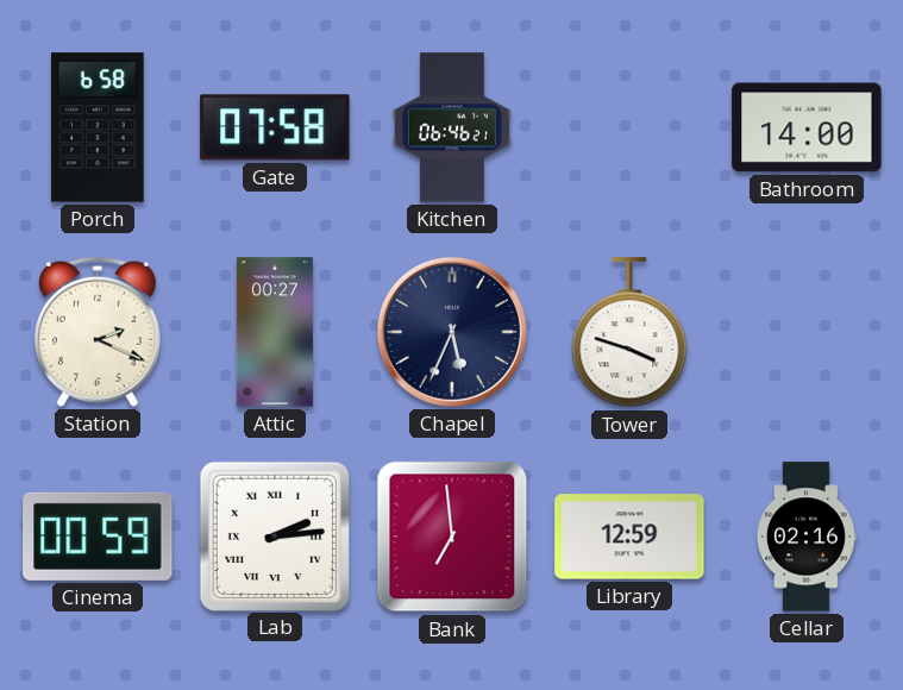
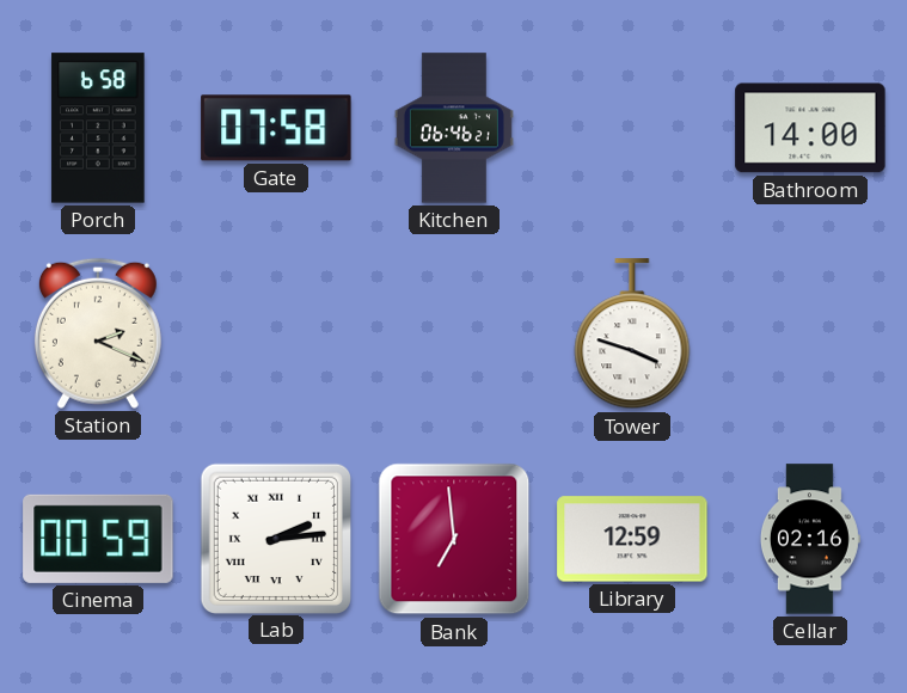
Attic: 00:27 -> none
Chapel: 5:34 -> none
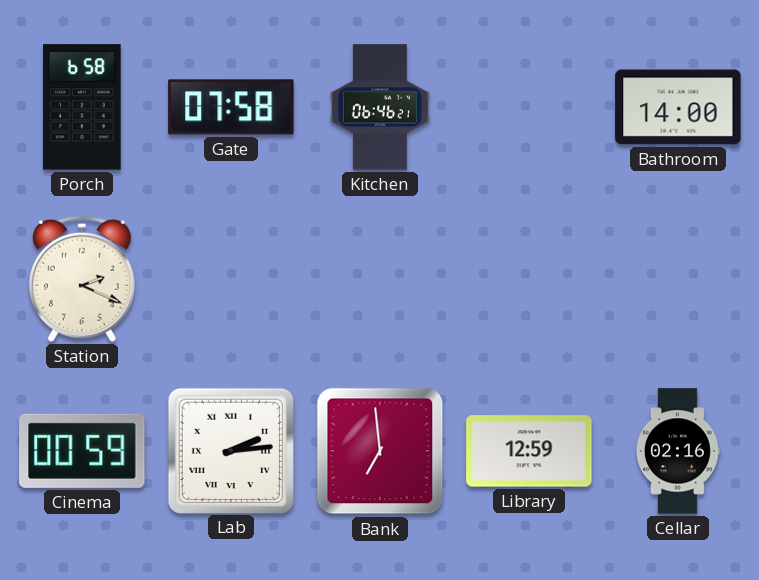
Tower: 3:48 -> none
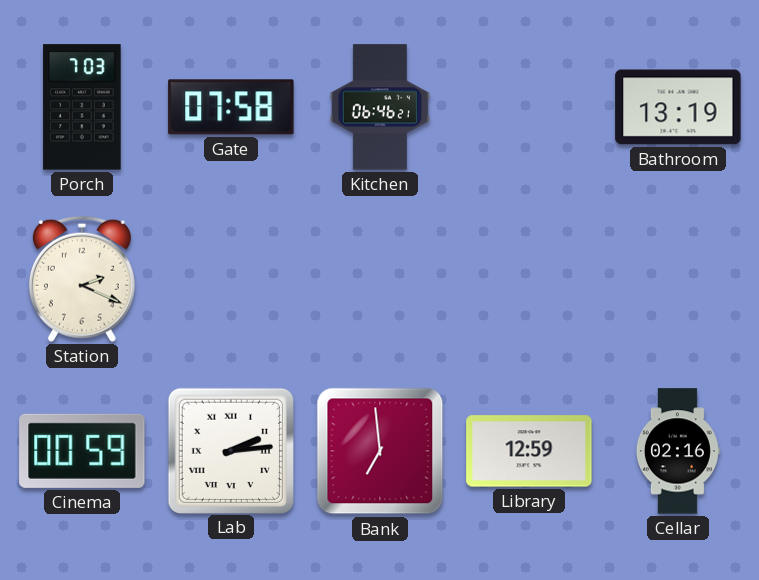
Porch: 6:58 -> 7:03
Bathroom: 14:00 -> 13:19
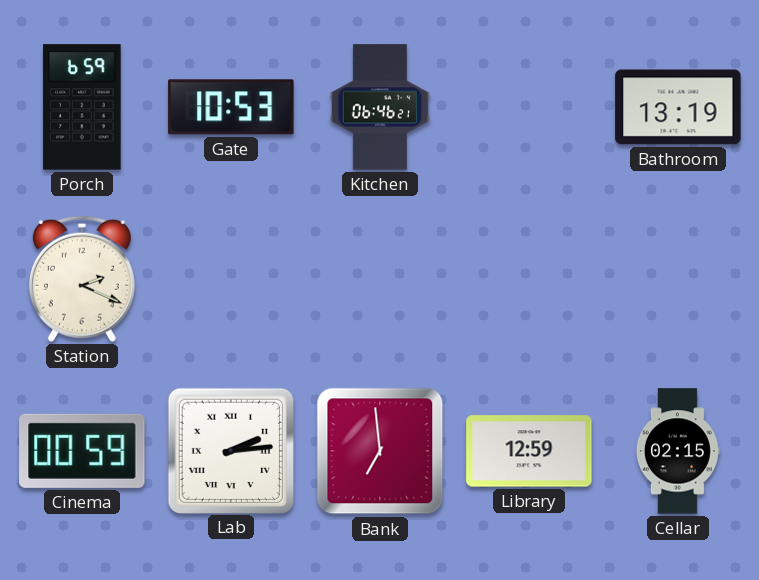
Porch: 7:03 -> 6:59
Gate: 07:58 -> 10:53
Cellar: 02:16 -> 02:15
